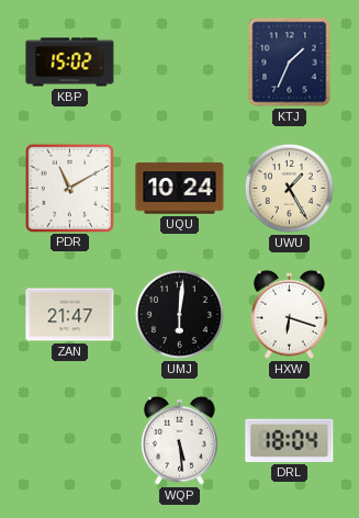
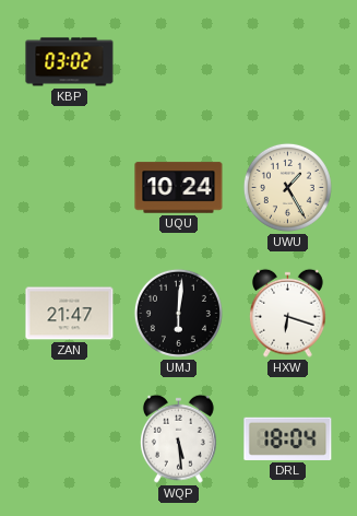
KBP: 15:02 -> 03:02
KTJ: 1:34 -> none
PDR: 11:10 -> none
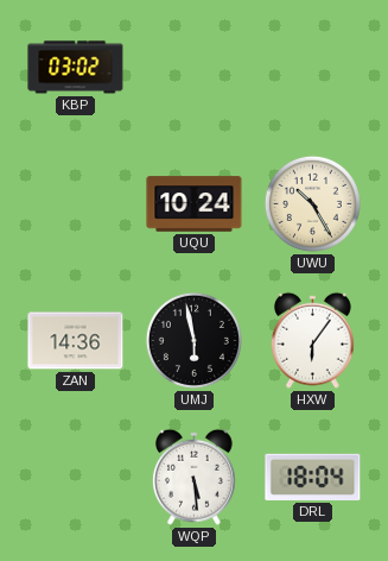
UWU: 1:25 -> 10:25
ZAN: 21:47 -> 14:36
UMJ: 6:01 -> 5:58
HXW: 6:18 -> 6:06
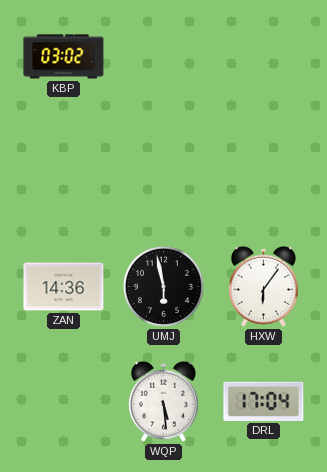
UQU: 10:24 -> none
UWU: 10:25 -> none
DRL: 18:04 -> 17:04
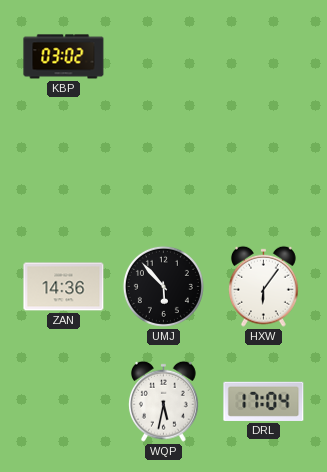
UMJ: 5:58 -> 5:53
WQP: 5:29 -> 5:32
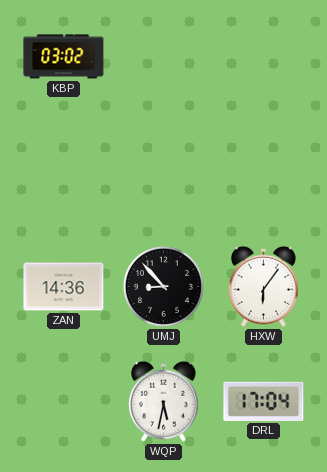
UMJ: 5:53 -> 8:53
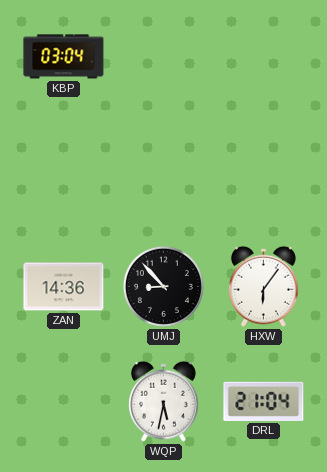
KBP: 03:02 -> 03:04
DRL: 17:04 -> 21:04
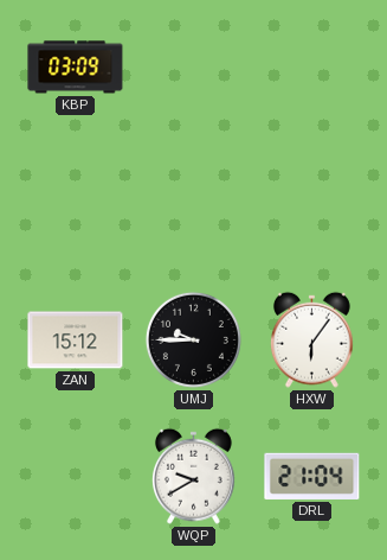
KBP: 03:04 -> 03:09
ZAN: 14:36 -> 15:12
UMJ: 8:53 -> 9:45
WQP: 5:32 -> 9:40
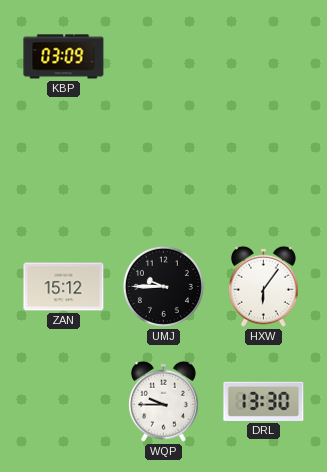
WQP: 9:40 -> 9:45
DRL: 21:04 -> 13:30
